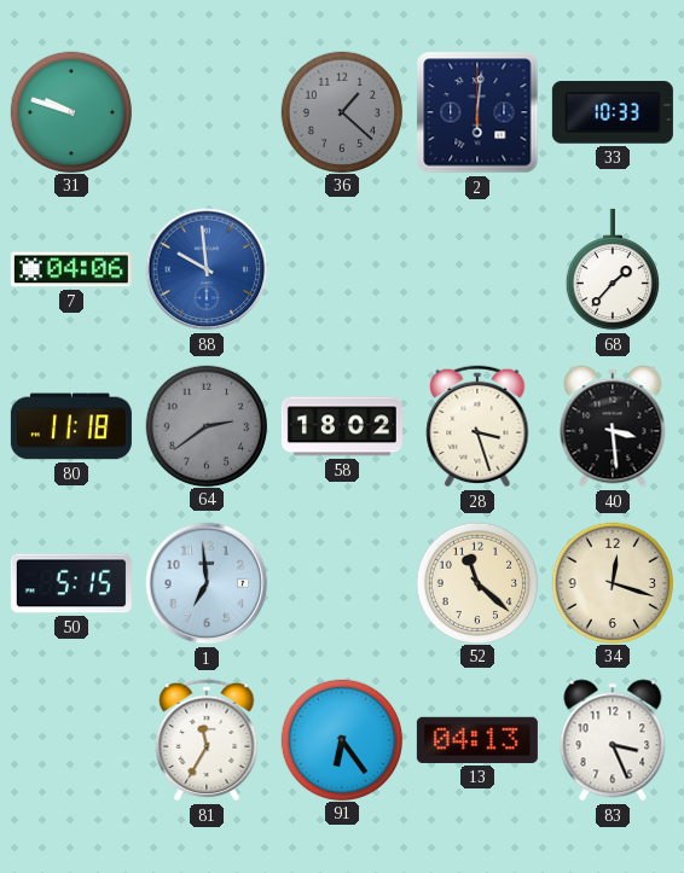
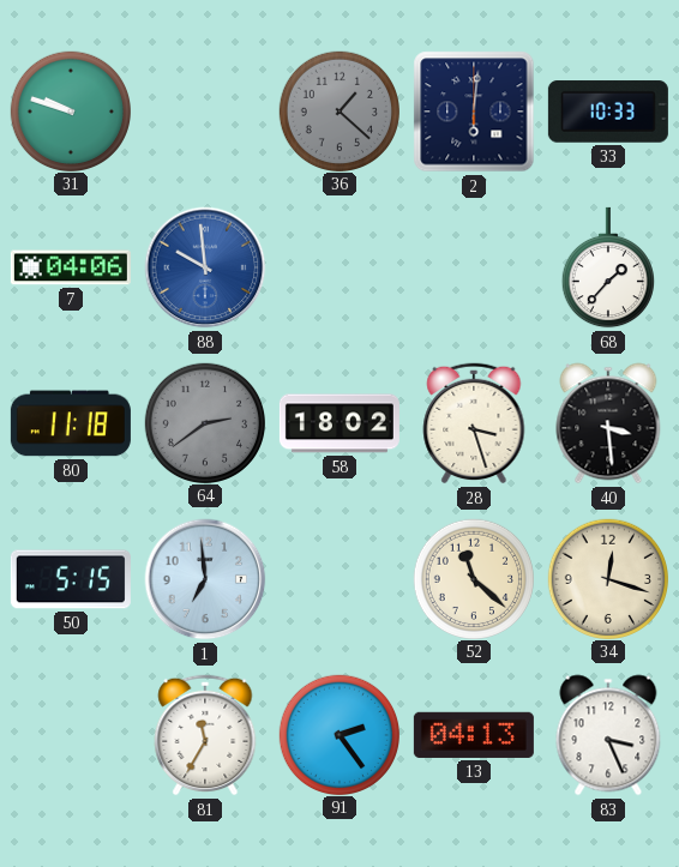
91: 6:24 -> 2:24
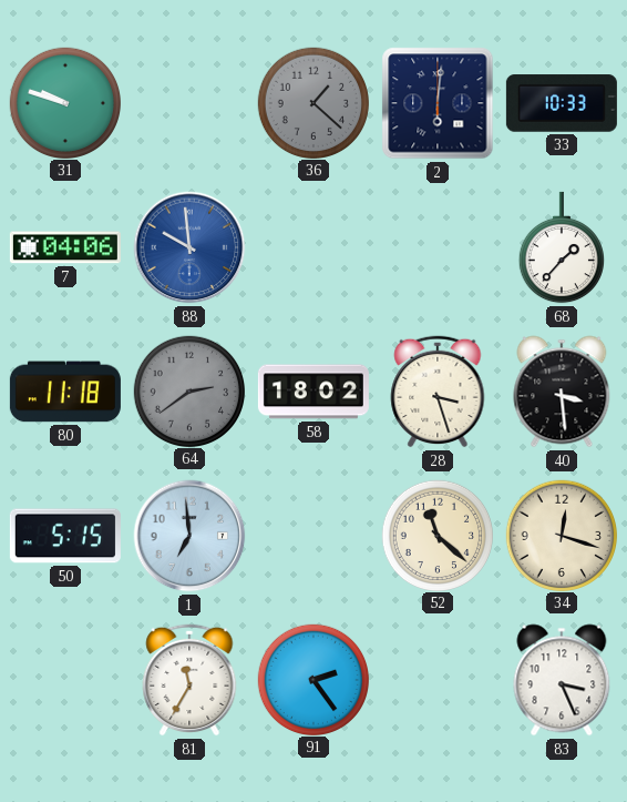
13: 04:13 -> none
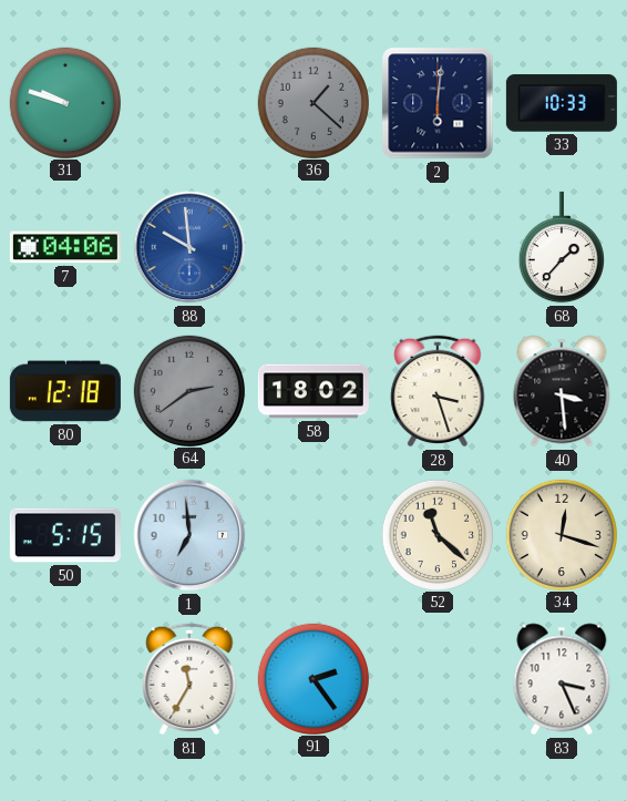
80: 11:18 -> 12:18
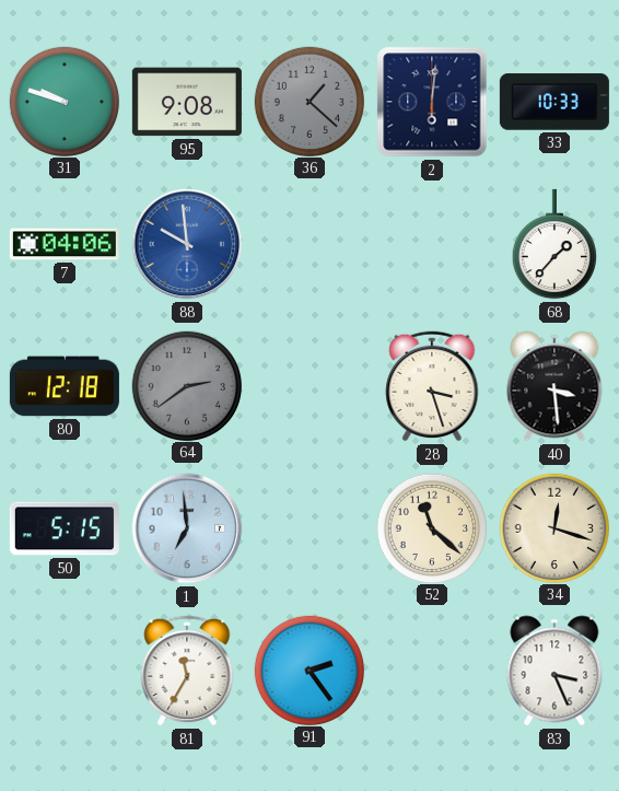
95: none -> 9:08
58: 18:02 -> none
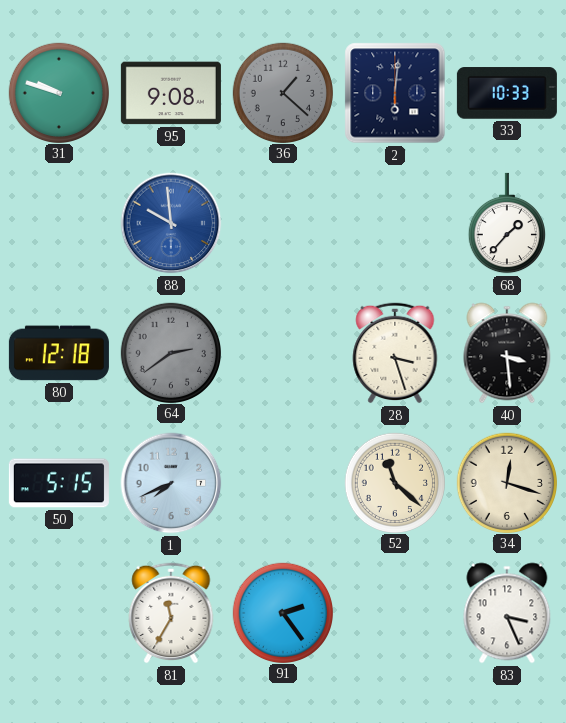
7: 04:06 -> none
1: 6:59 -> 7:41
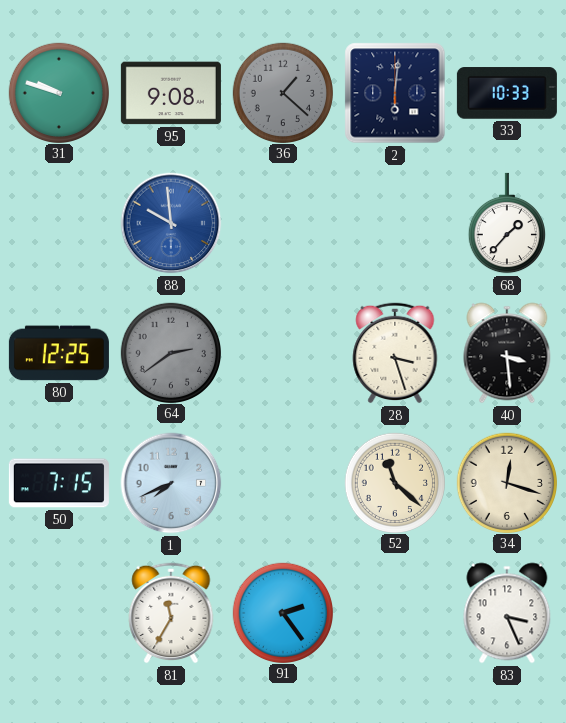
80: 12:18 -> 12:25
50: 5:15 -> 7:15
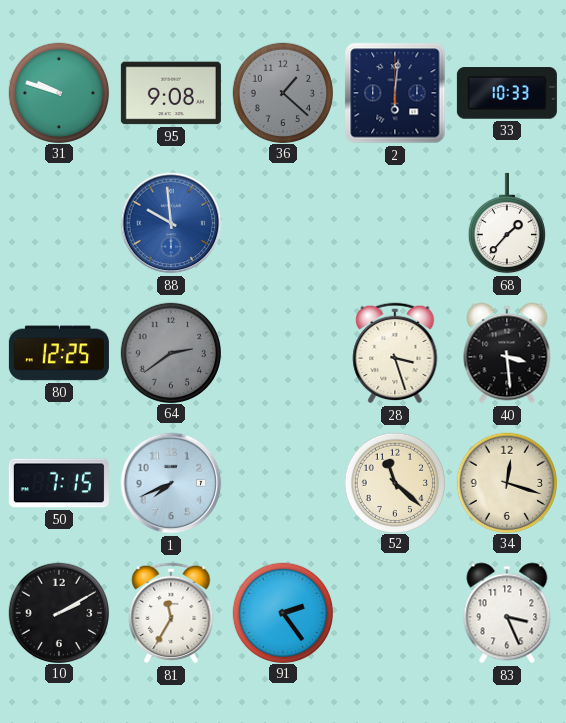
10: none -> 2:10
